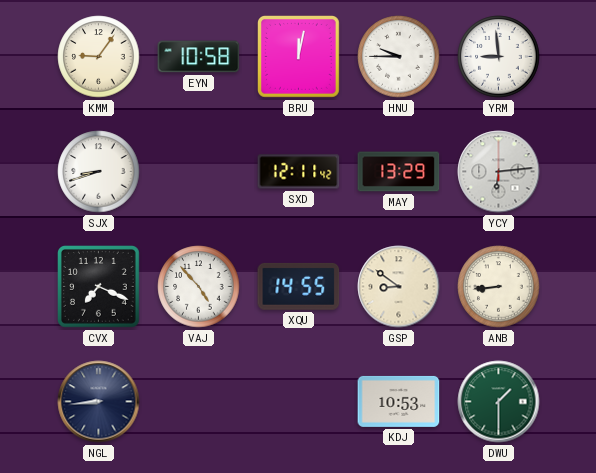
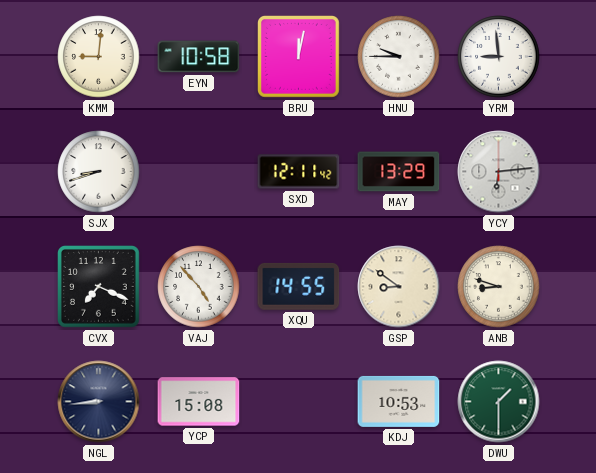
KMM: 9:06 -> 9:01
ANB: 8:44 -> 8:48
YCP: none -> 15:08
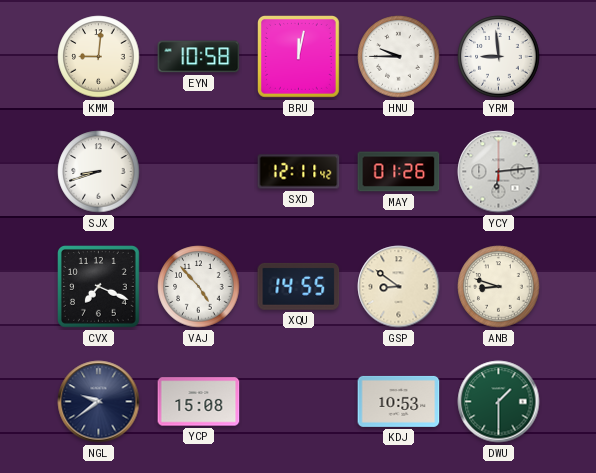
MAY: 13:29 -> 01:26
NGL: 8:44 -> 9:39
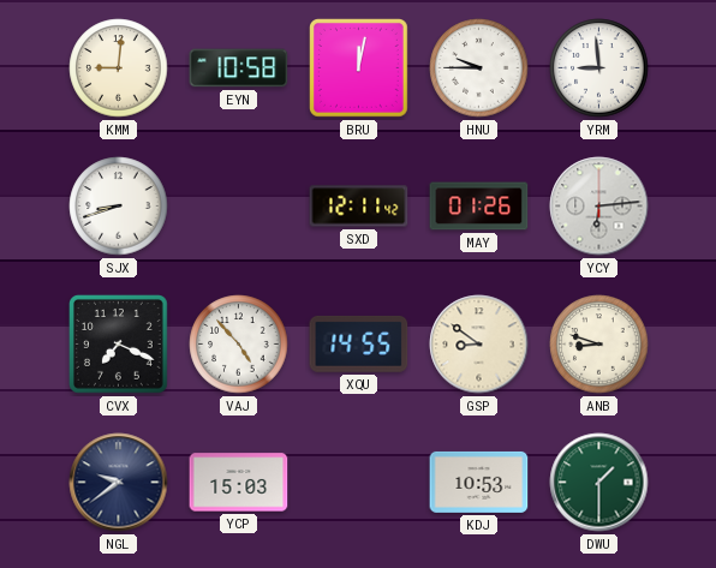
YCP: 15:08 -> 15:03
